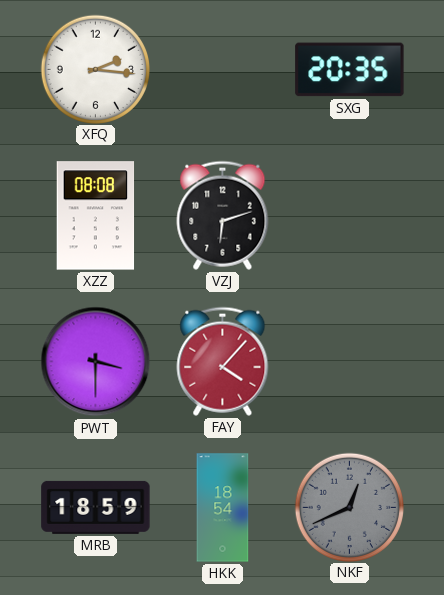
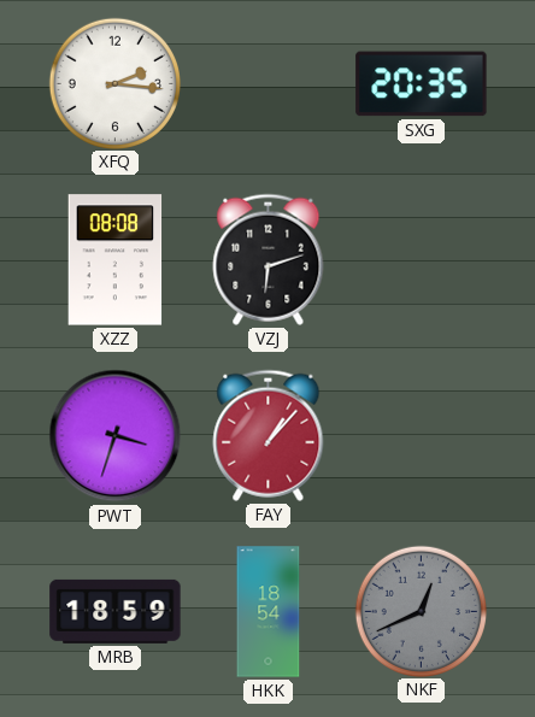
PWT: 3:30 -> 3:33
FAY: 4:07 -> 1:07
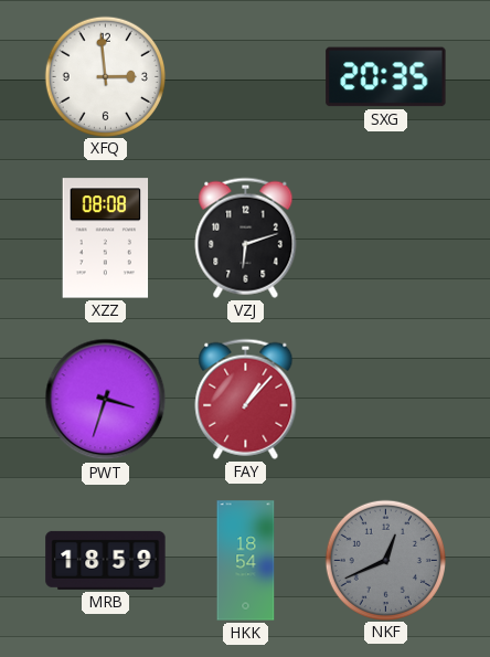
XFQ: 2:16 -> 2:59
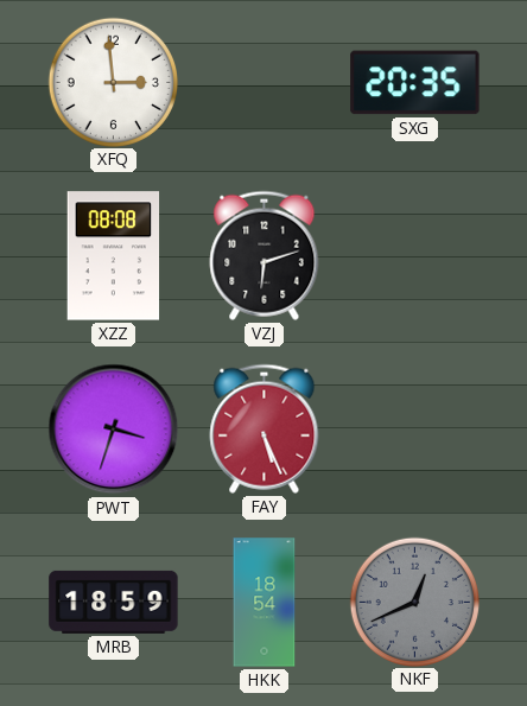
FAY: 1:07 -> 5:26
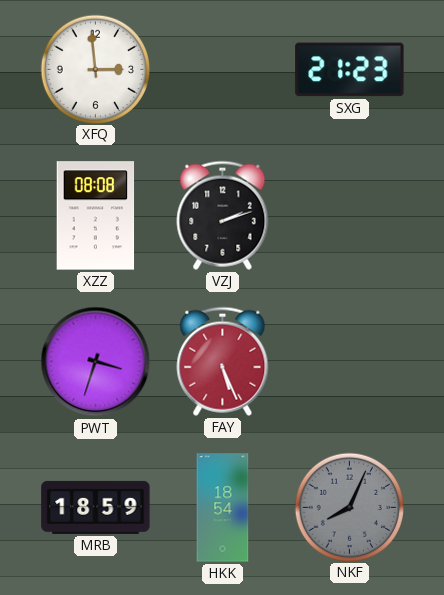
SXG: 20:35 -> 21:23
VZJ: 6:12 -> 2:12
NKF: 12:41 -> 8:04
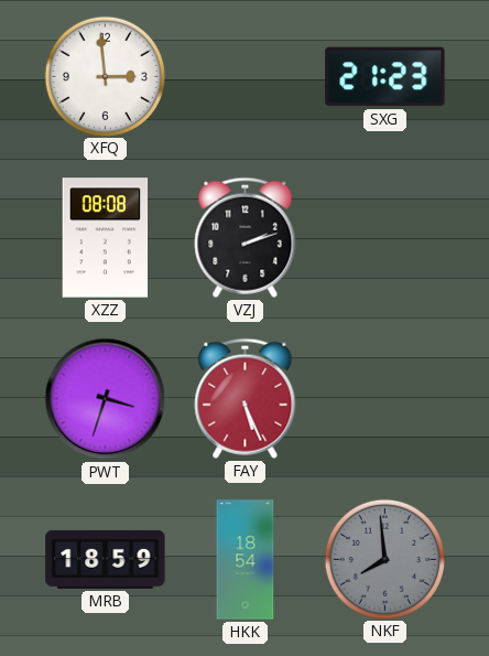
NKF: 8:04 -> 7:59
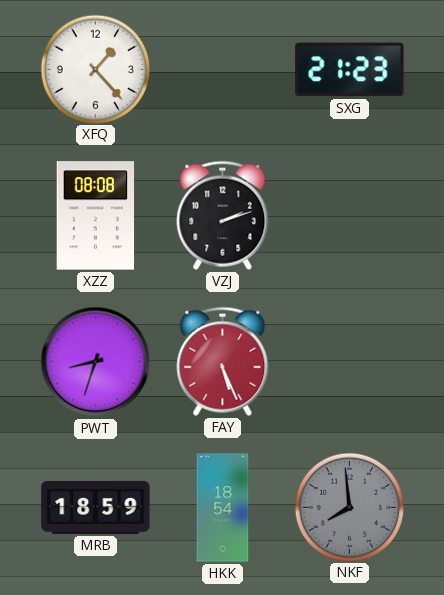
XFQ: 2:59 -> 1:23
PWT: 3:33 -> 8:33
